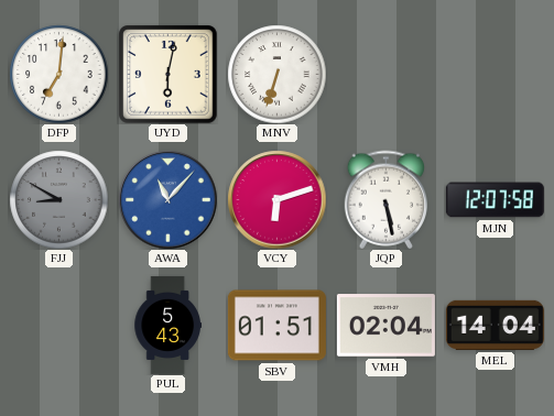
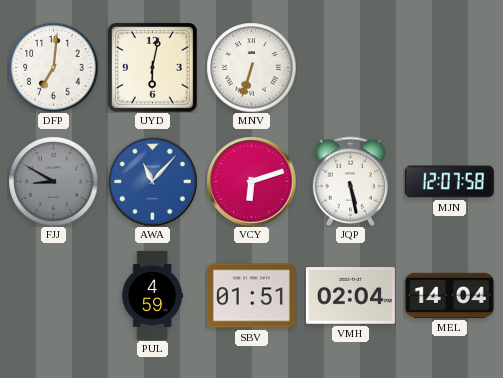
PUL: 5:43 -> 4:59
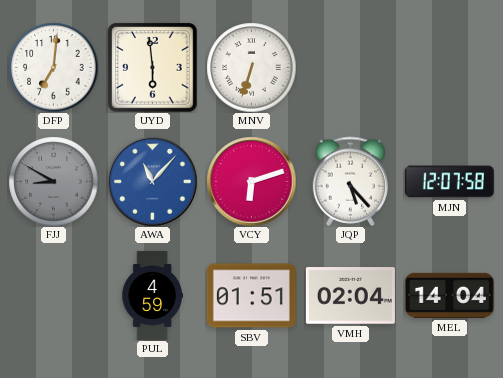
UYD: 6:02 -> 5:59
JQP: 5:28 -> 5:23
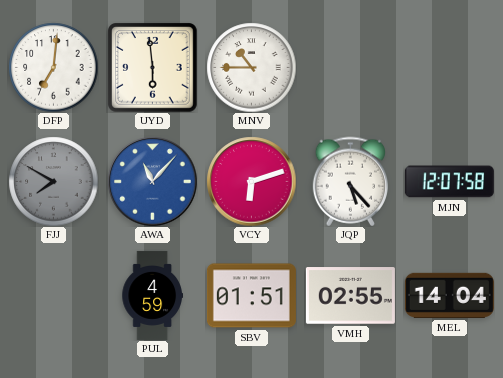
MNV: 6:33 -> 10:45
FJJ: 8:50 -> 7:50
VMH: 02:04 -> 02:55
